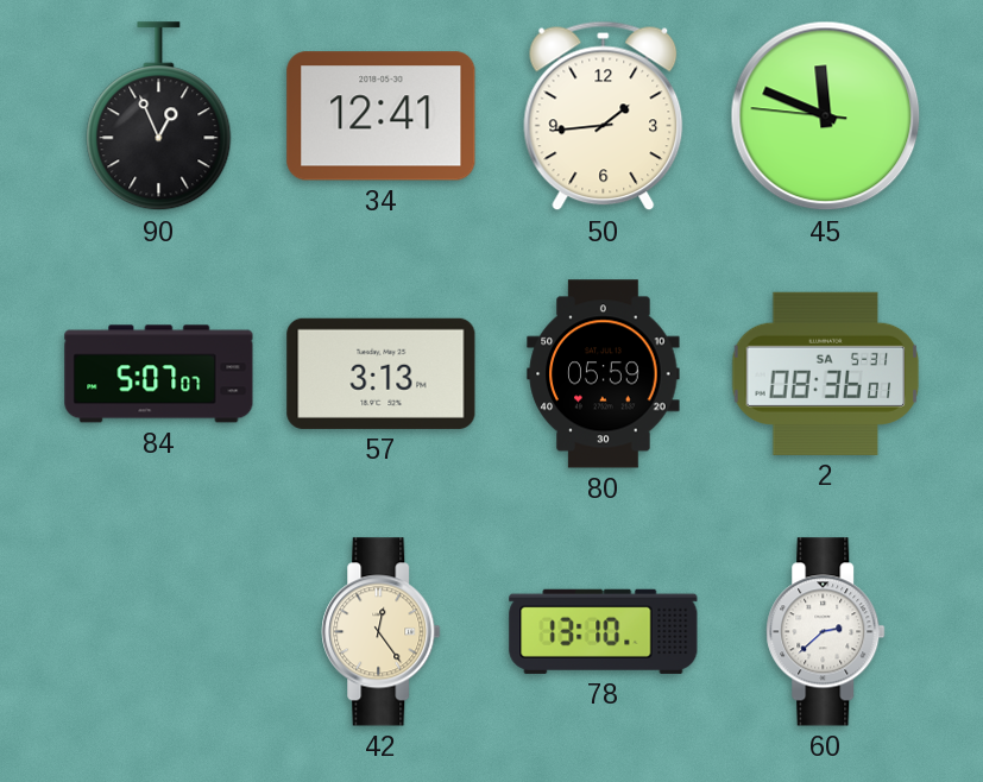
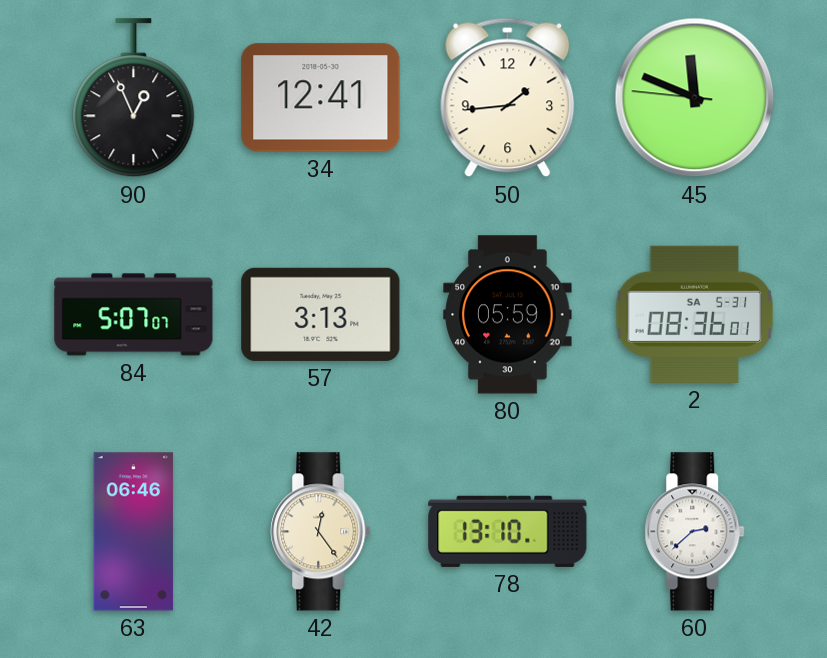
63: none -> 06:46
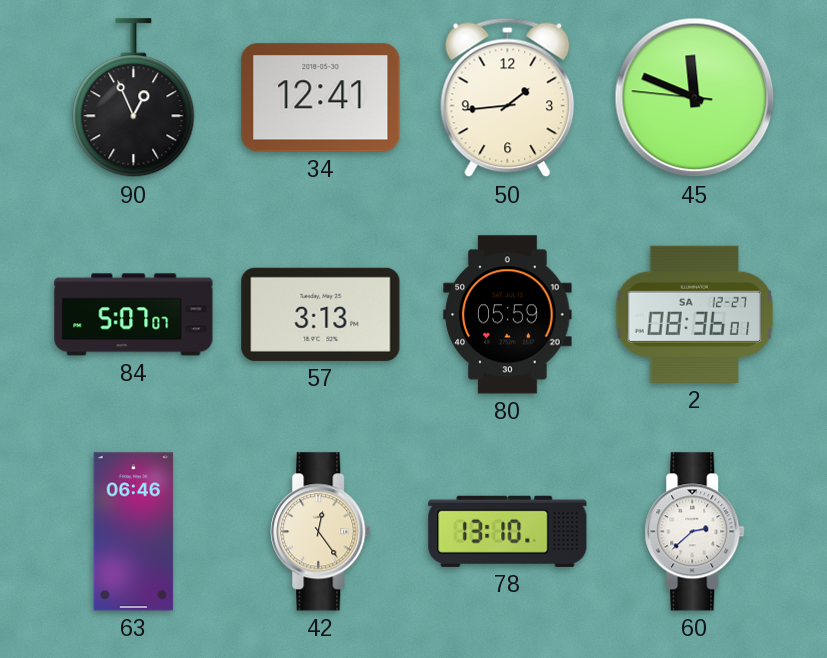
2 date: SA 5-31 -> SA 12-27
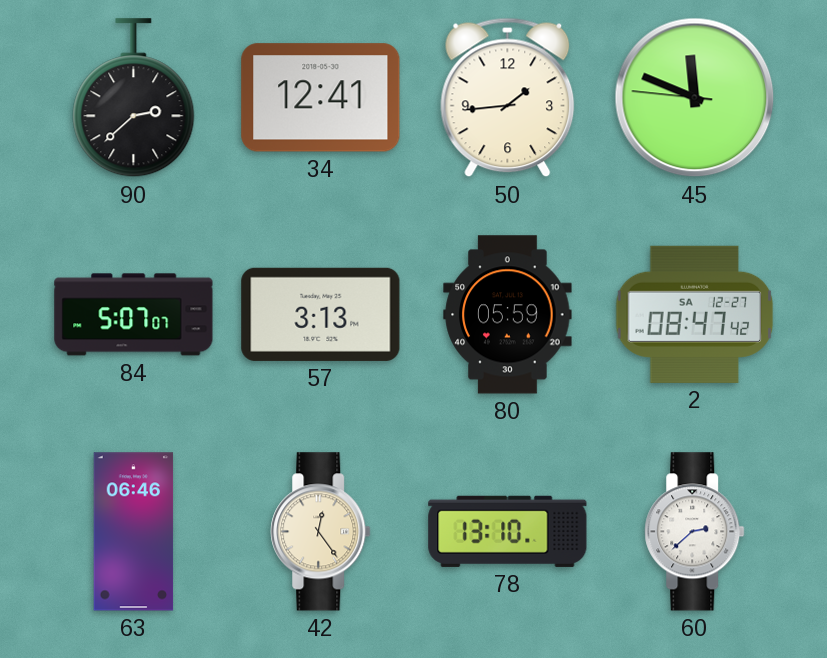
90: 12:56 -> 2:38
2: 08:36 -> 08:47
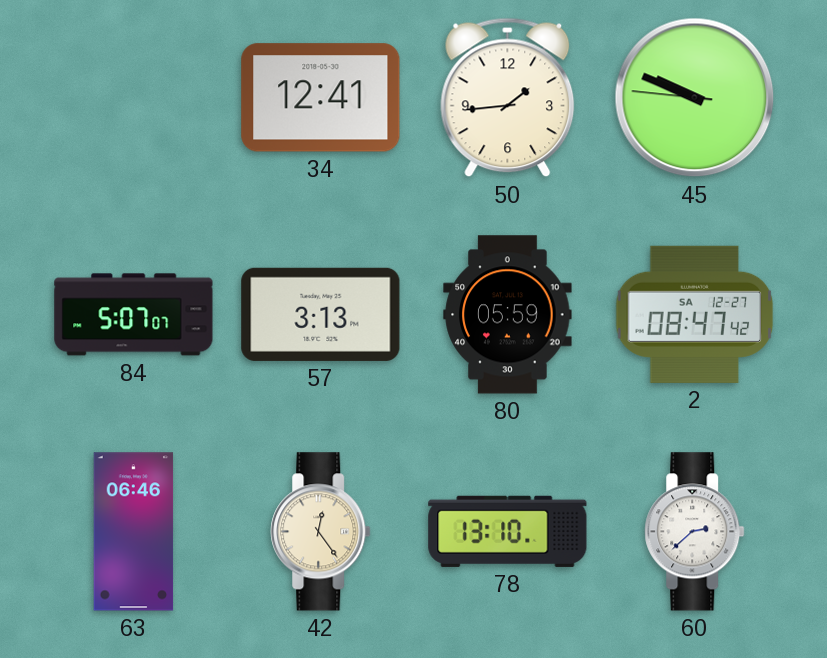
90: 2:38 -> none
45: 11:48 -> 9:48
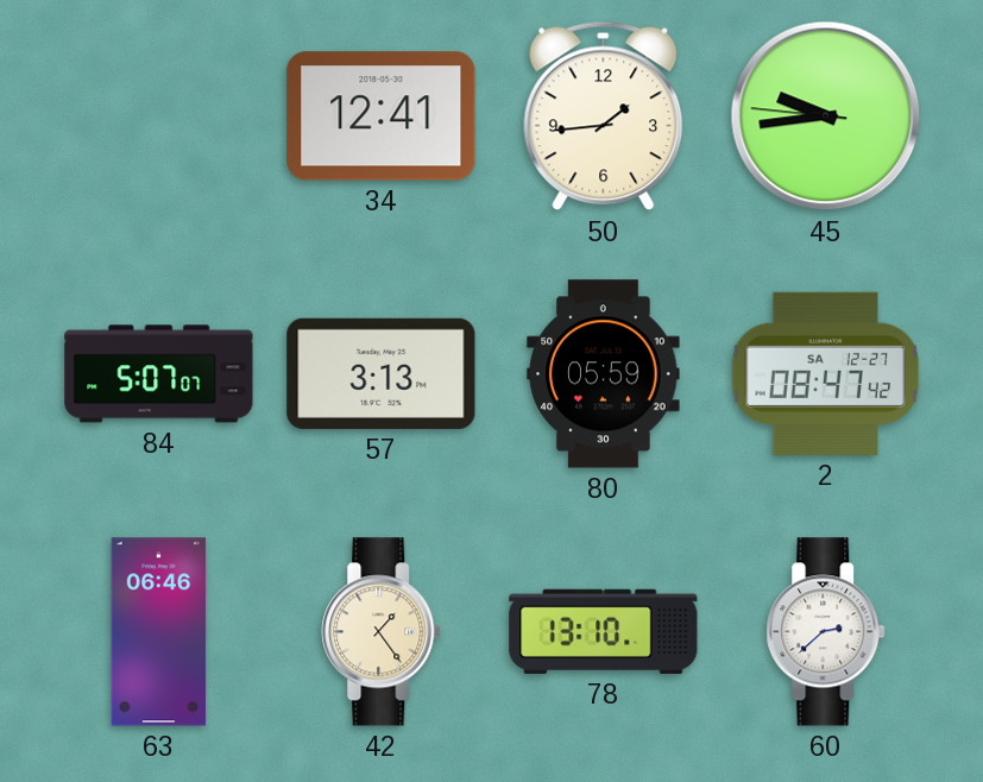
45: 9:48 -> 9:43
42: 12:24 -> 1:24
